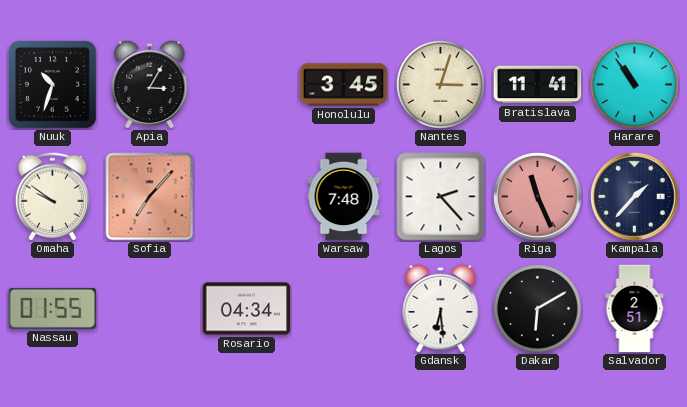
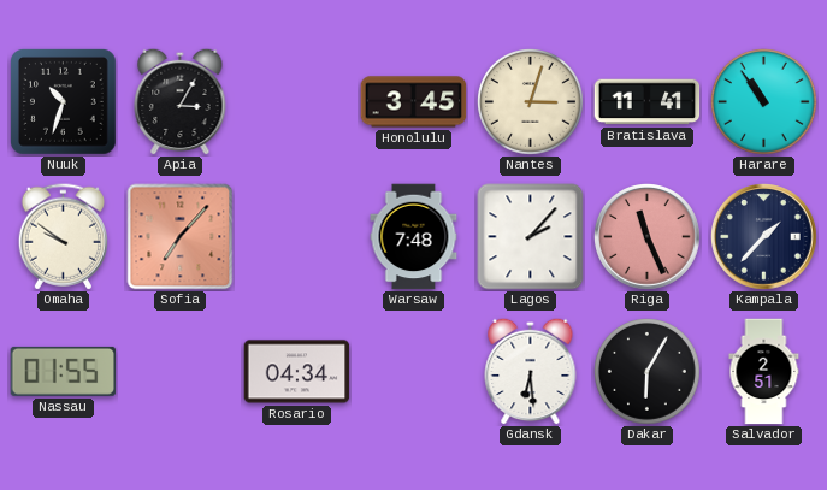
Lagos: 2:23 -> 2:07
Dakar: 6:10 -> 6:05
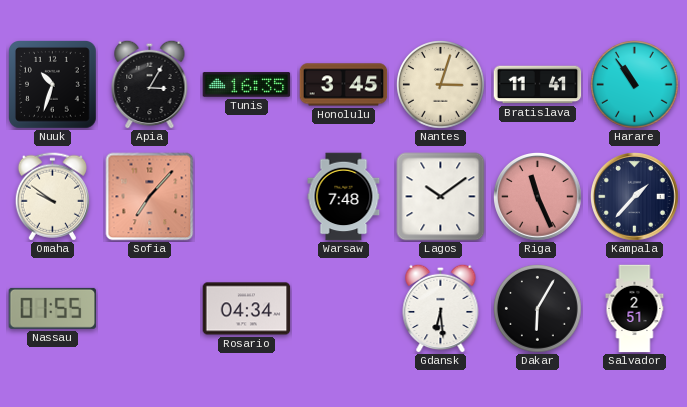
Tunis: none -> 16:35
Lagos: 2:07 -> 10:09
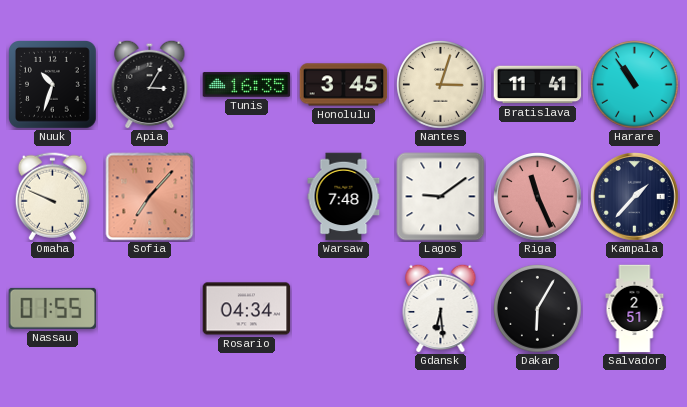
Omaha: 9:51 -> 9:49
Lagos: 10:09 -> 9:09
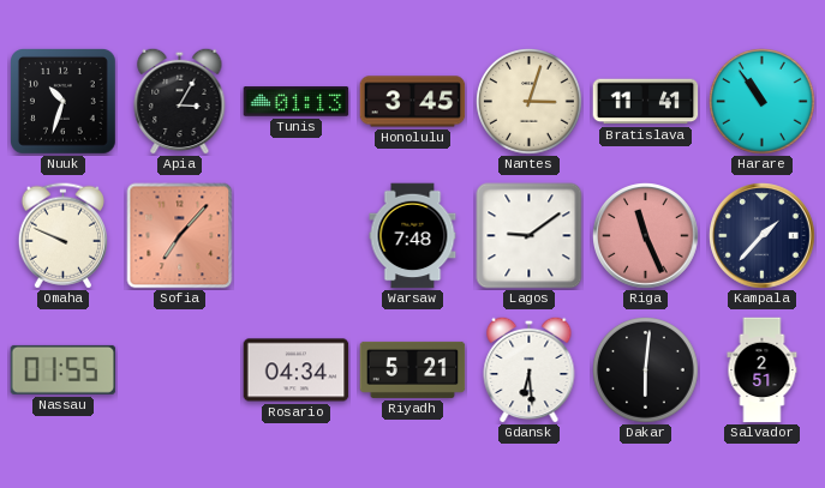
Tunis: 16:35 -> 01:13
Riyadh: none -> 5:21
Dakar: 6:05 -> 6:01
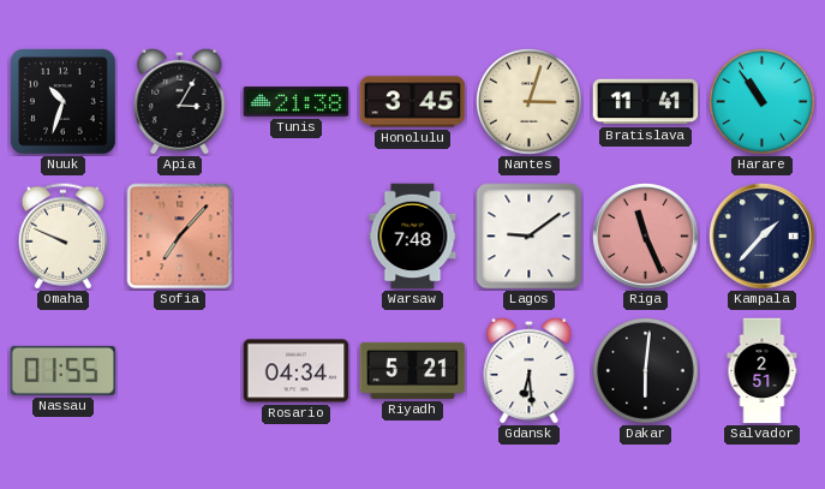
Tunis: 01:13 -> 21:38
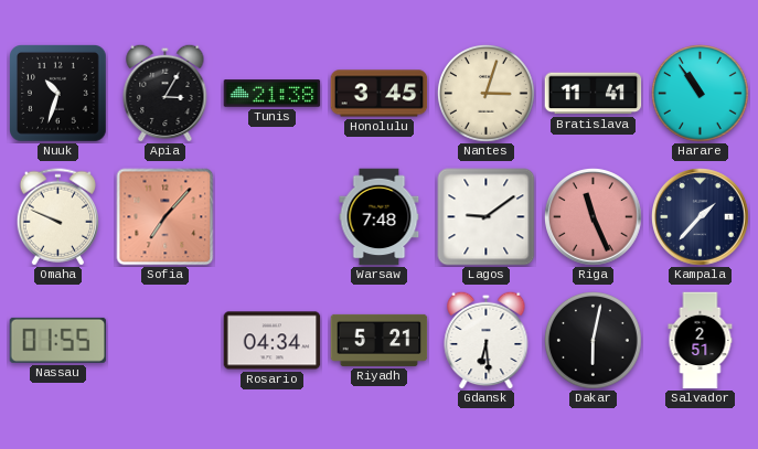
Dakar: 6:01 -> 6:02
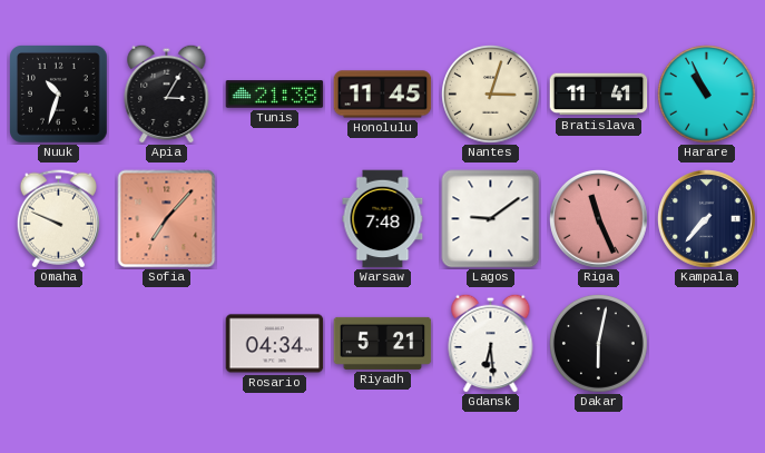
Honolulu: 3:45 -> 11:45
Harare: 10:54 -> 10:56
Kampala: 1:37 -> 7:37
Nassau: 01:55 -> none
Salvador: 2:51 -> none
